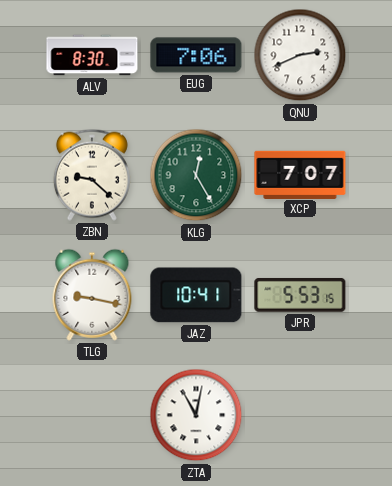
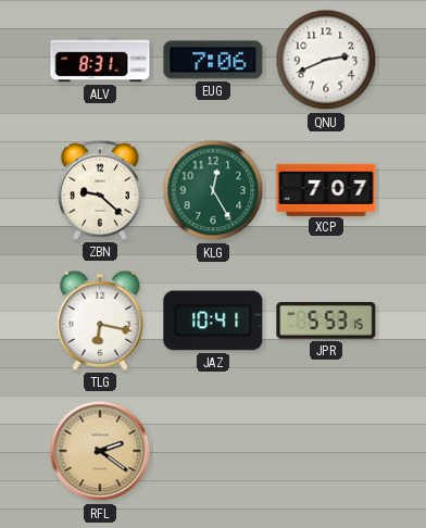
ALV: 8:30 -> 8:31
TLG: 9:17 -> 6:17
RFL: none -> 2:21
ZTA: 11:02 -> none
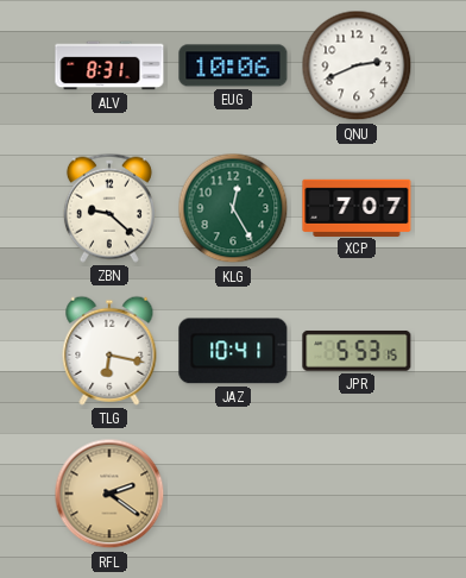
EUG: 7:06 -> 10:06
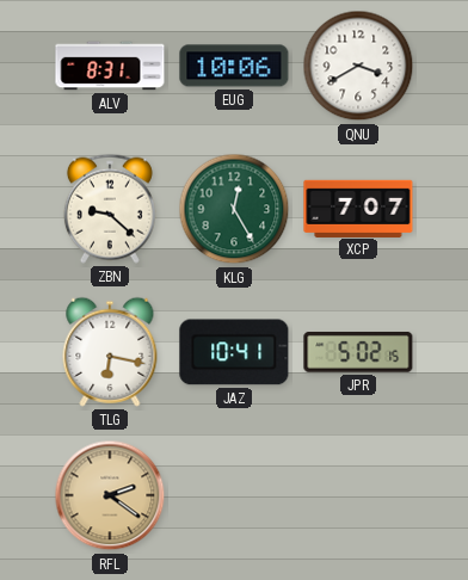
QNU: 2:41 -> 3:40
JPR: 5:53 -> 5:02
